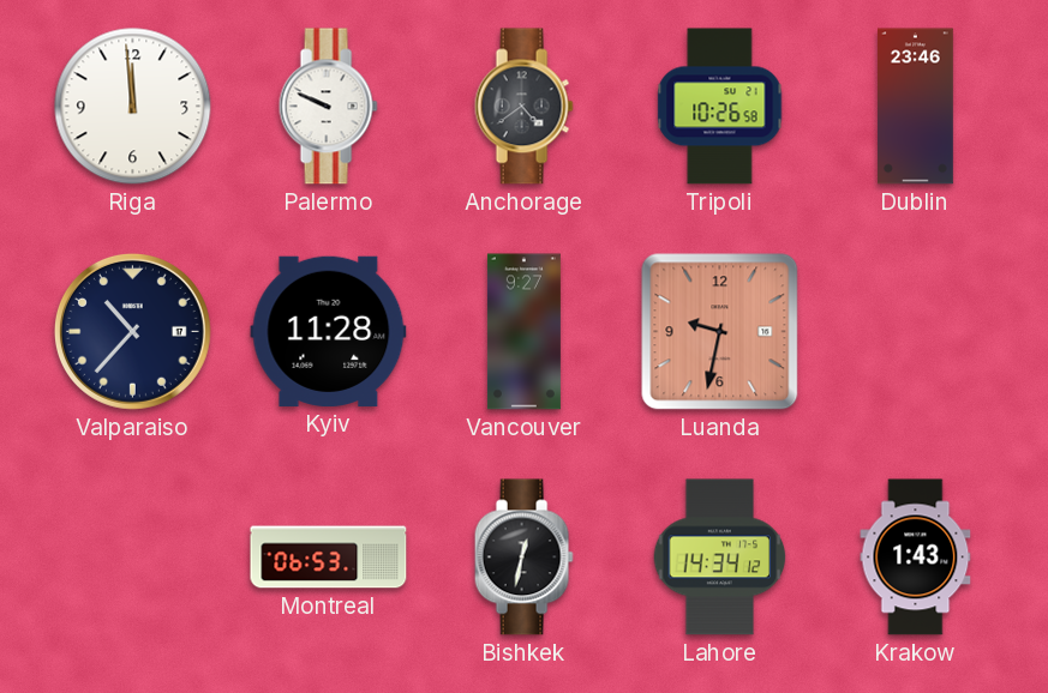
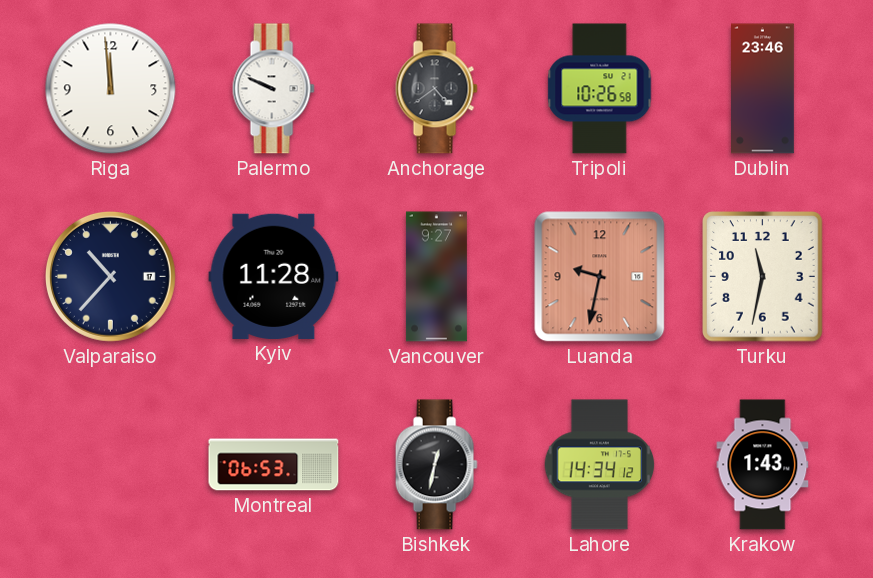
Turku: none -> 11:32
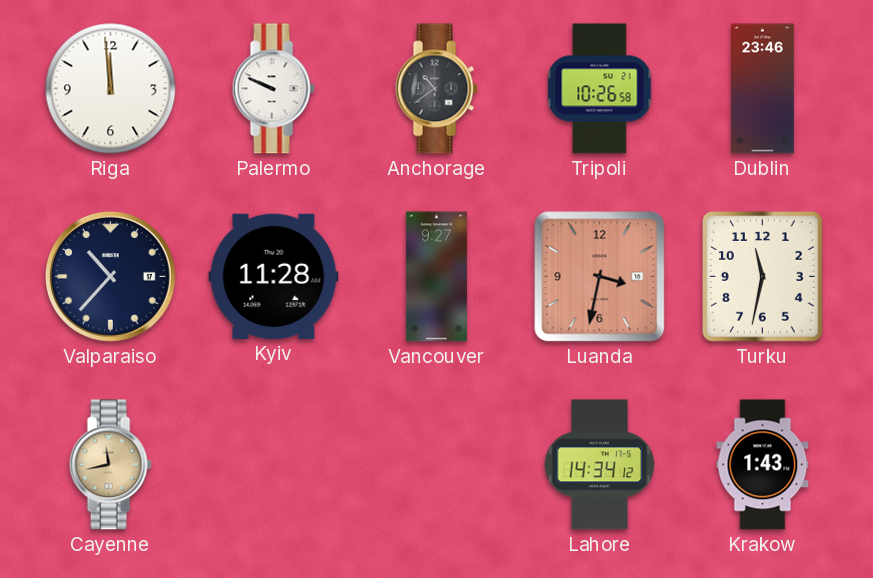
Anchorage: 4:39 -> 10:39
Luanda: 9:32 -> 3:32
Cayenne: none -> 11:43
Montreal: 06:53 -> none
Bishkek: 12:32 -> none
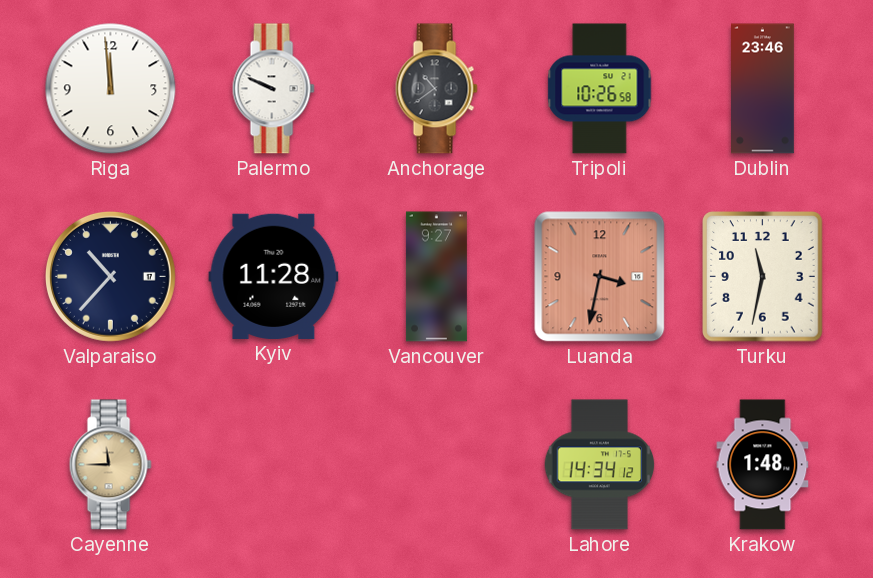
Cayenne: 11:43 -> 11:45
Krakow: 1:43 -> 1:48
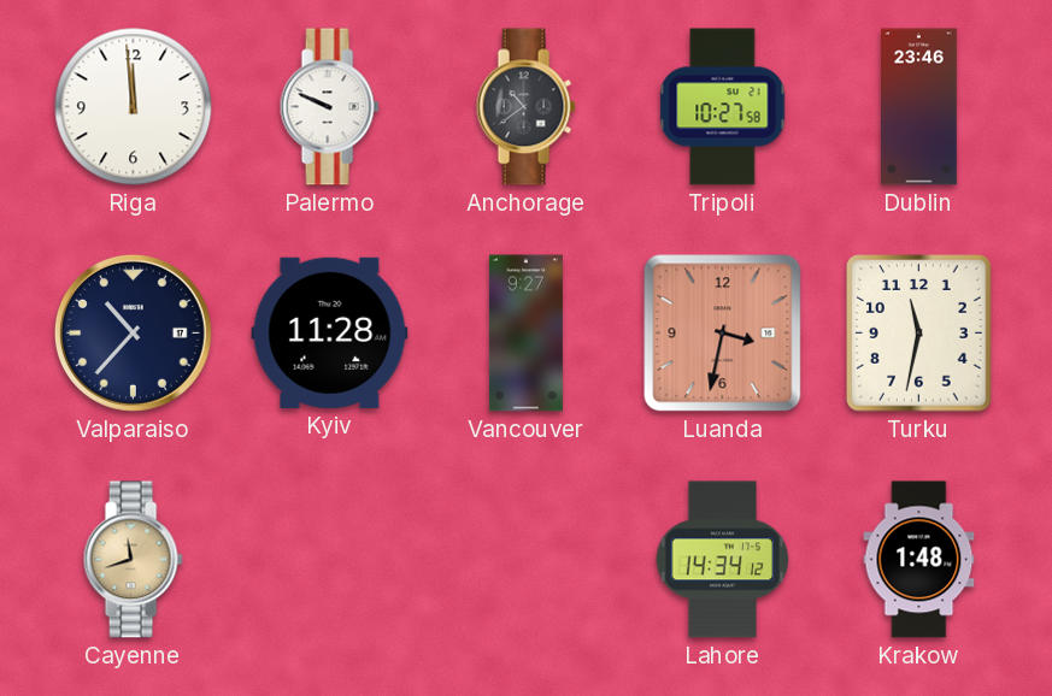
Tripoli: 10:26 -> 10:27
Cayenne: 11:45 -> 11:42
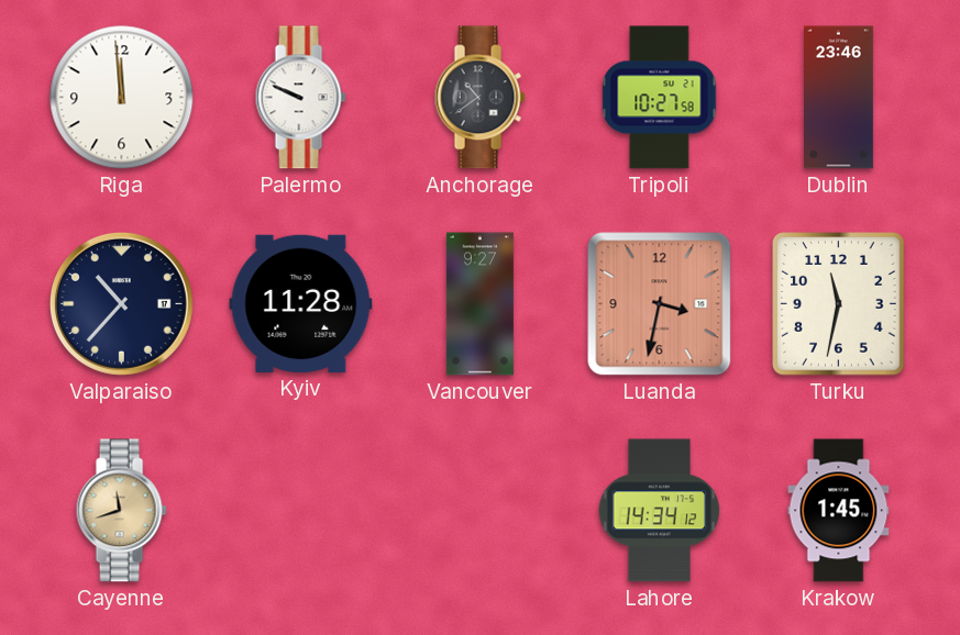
Krakow: 1:48 -> 1:45
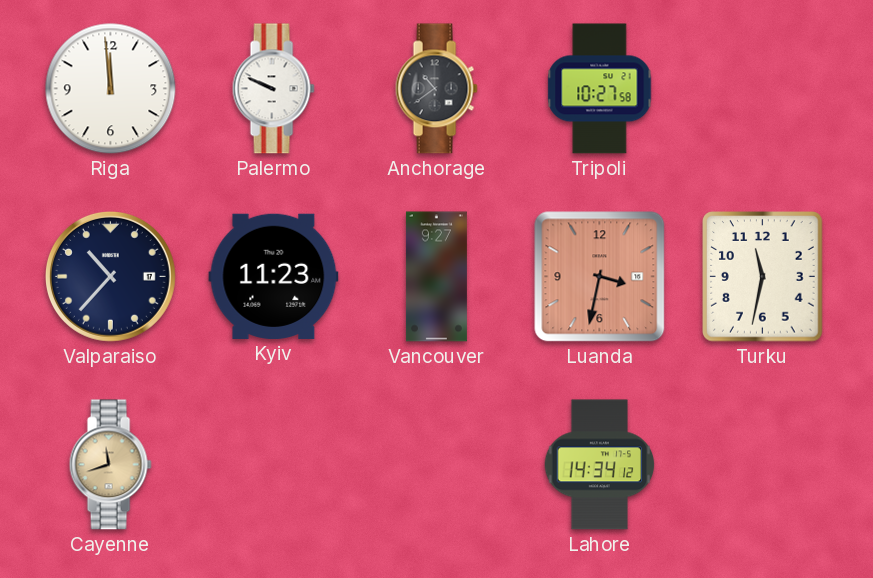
Dublin: 23:46 -> none
Kyiv: 11:28 -> 11:23
Krakow: 1:45 -> none
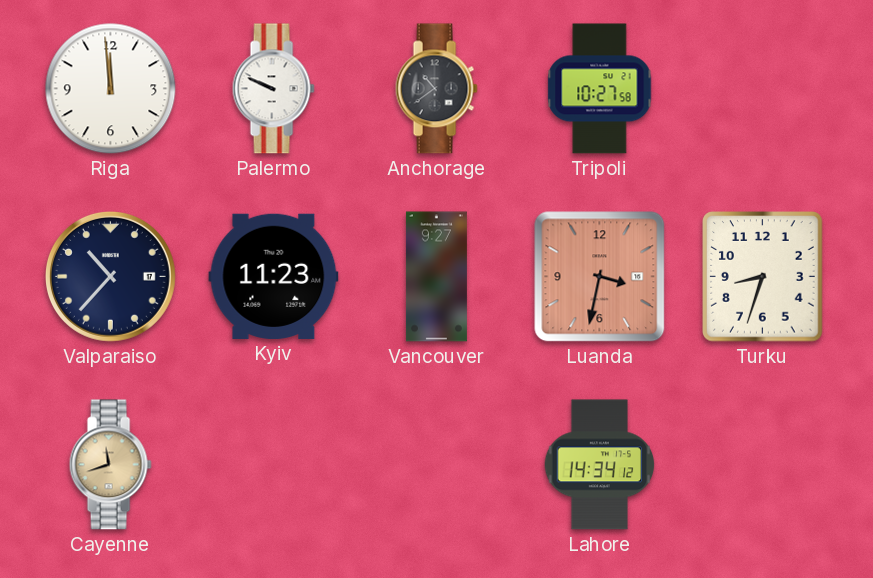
Turku: 11:32 -> 8:33
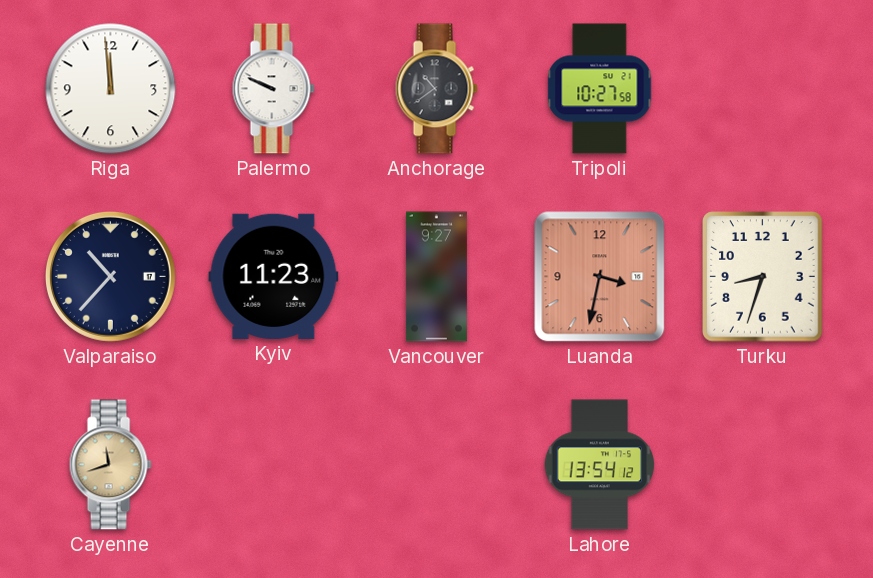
Lahore: 14:34 -> 13:54
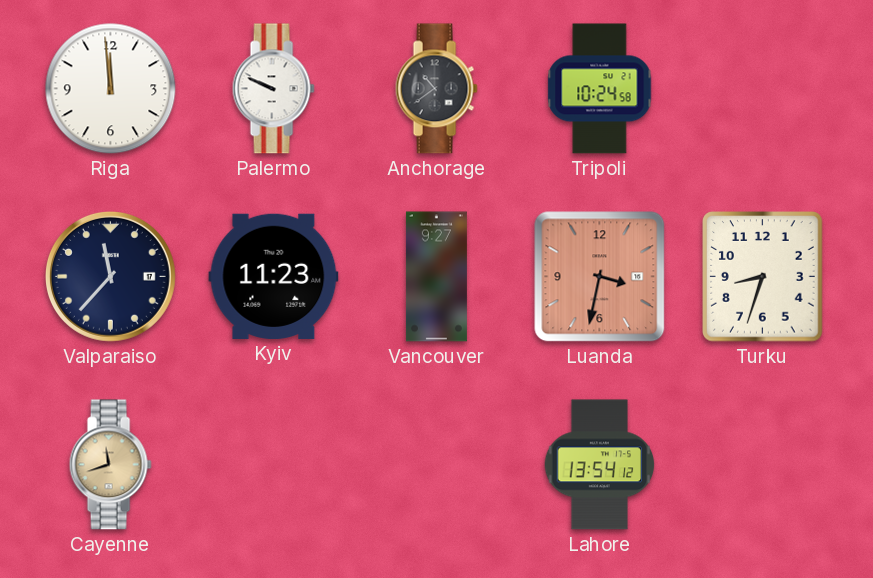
Tripoli: 10:27 -> 10:24
Valparaiso: 10:37 -> 11:37
